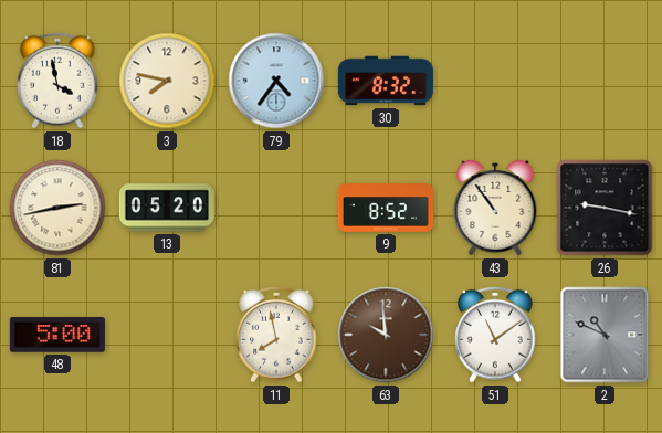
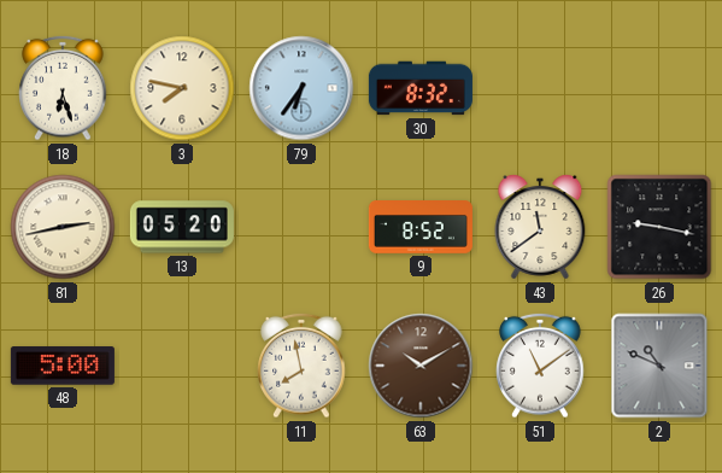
18: 3:58 -> 6:27
79: 4:36 -> 6:36
43: 10:54 -> 11:39
63: 9:59 -> 10:10
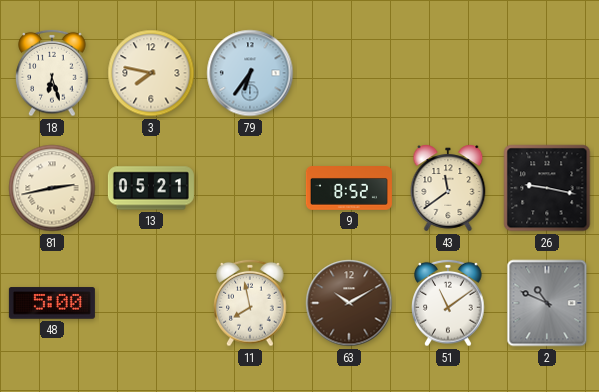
30: 8:32 -> none
13: 05:20 -> 05:21
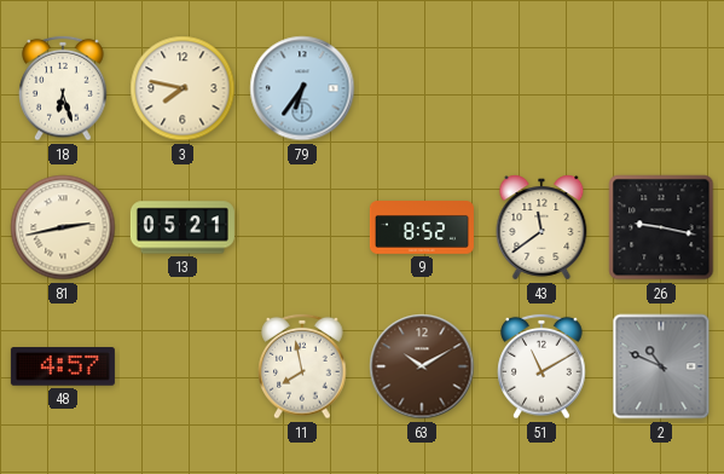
48: 5:00 -> 4:57
51: 11:09 -> 11:10
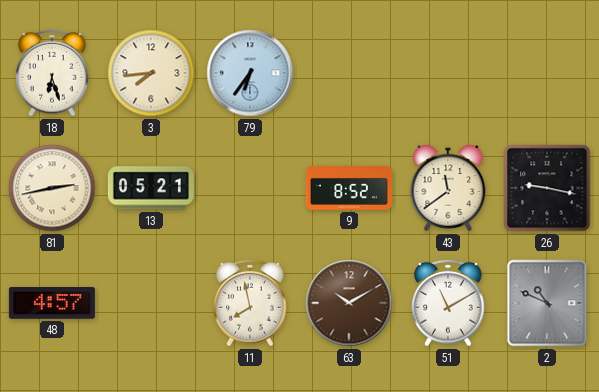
3: 7:47 -> 7:44
